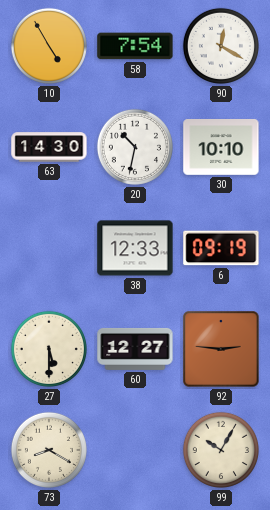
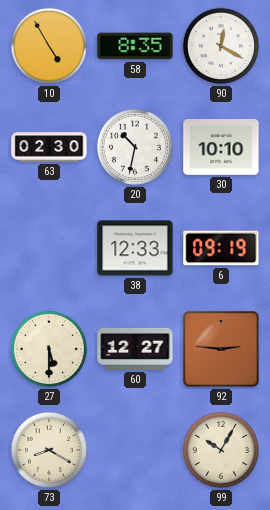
58: 7:54 -> 8:35
63: 14:30 -> 02:30
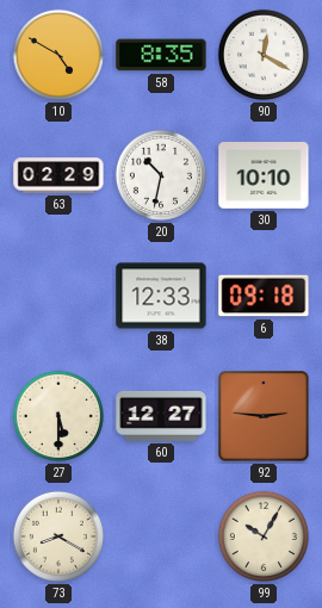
10: 4:55 -> 4:50
63: 02:30 -> 02:29
6: 09:19 -> 09:18
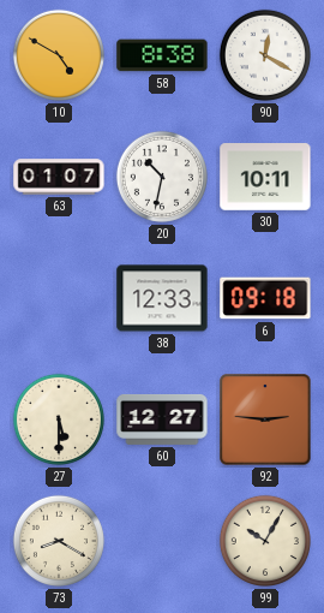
58: 8:35 -> 8:38
63: 02:29 -> 01:07
30: 10:10 -> 10:11
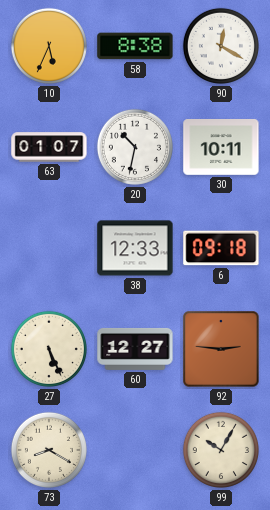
10: 4:50 -> 5:34
27: 5:30 -> 5:26
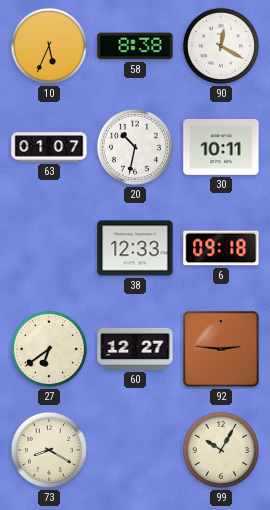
27: 5:26 -> 6:39
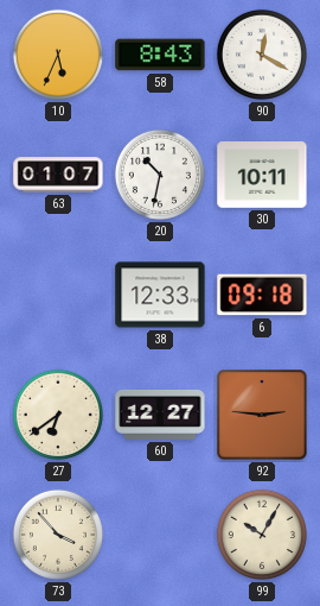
58: 8:38 -> 8:43
73: 8:20 -> 3:53
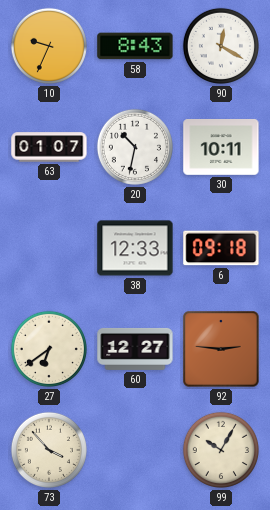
10: 5:34 -> 9:34
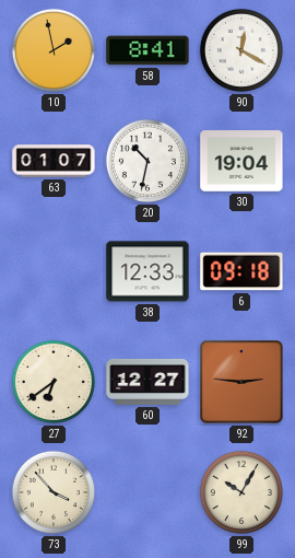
10: 9:34 -> 1:58
58: 8:43 -> 8:41
30: 10:11 -> 19:04
